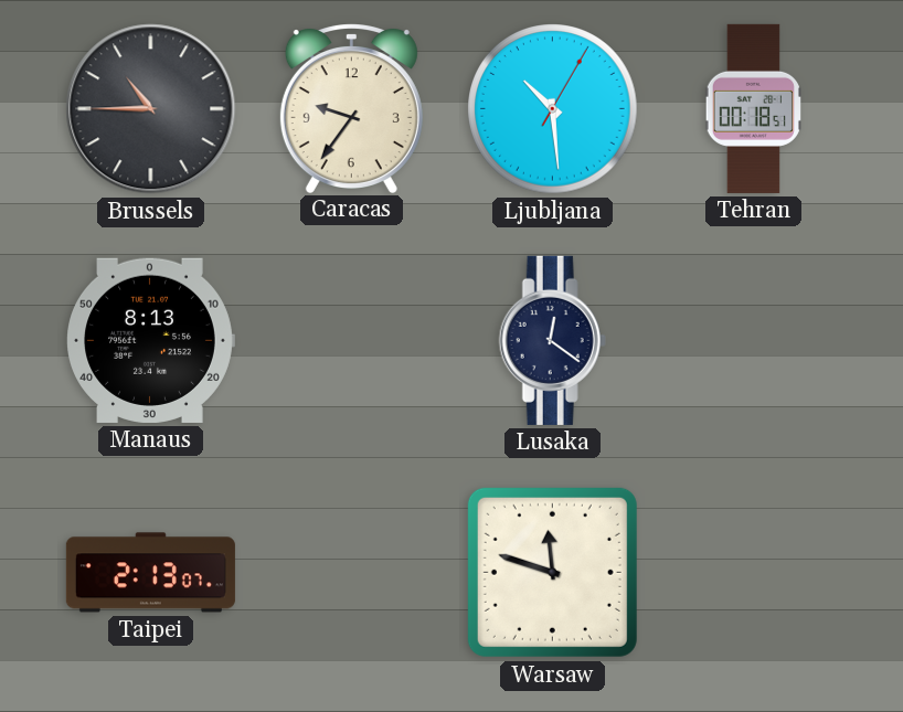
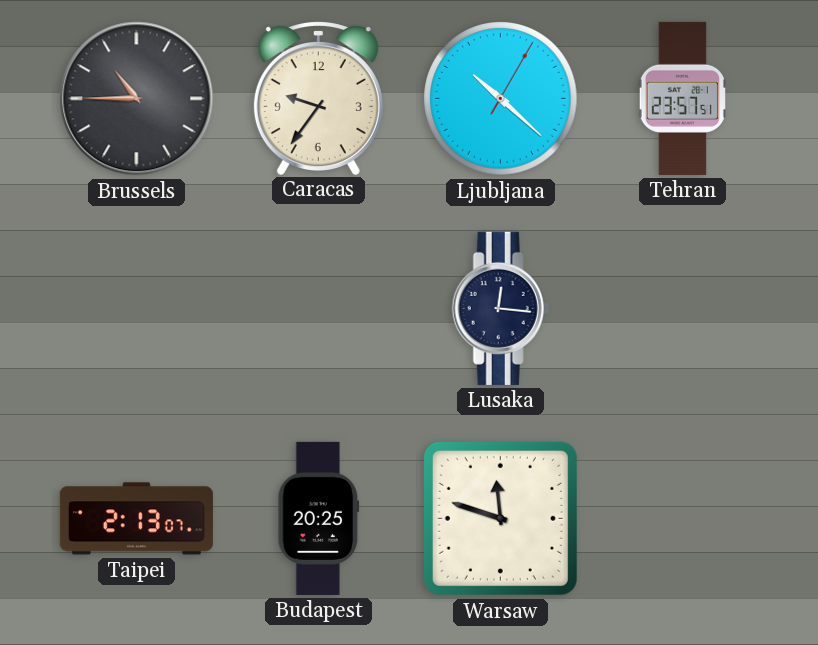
Ljubljana: 10:29 -> 10:22
Tehran: 00:18 -> 23:57
Manaus: 8:13 -> none
Lusaka: 12:21 -> 12:16
Budapest: none -> 20:25
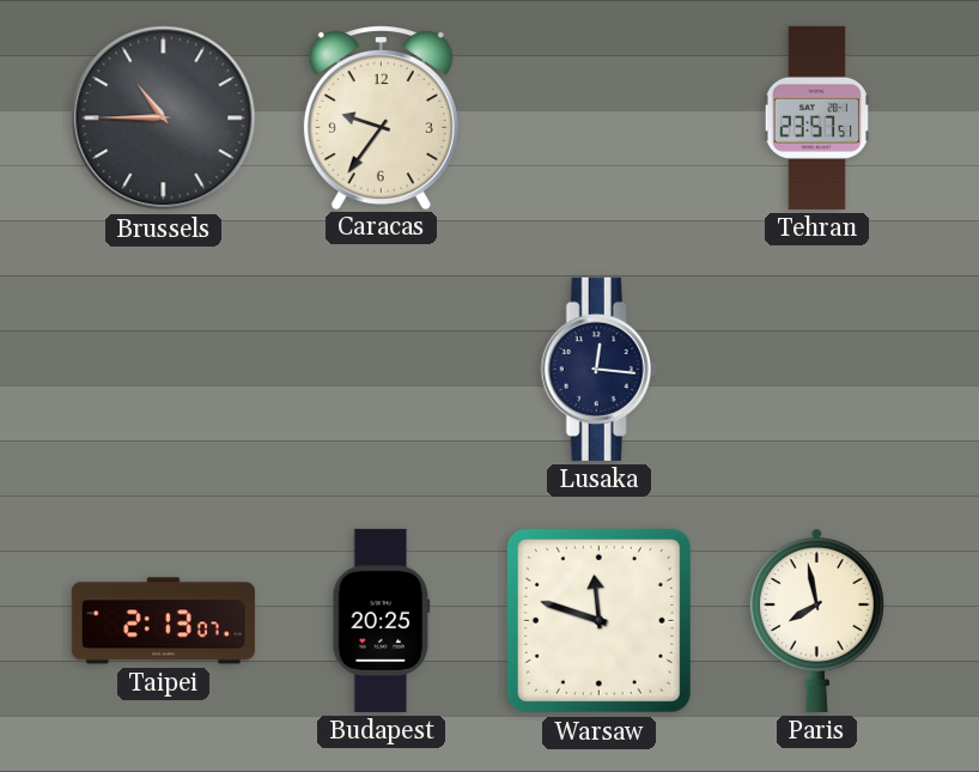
Ljubljana: 10:22 -> none
Paris: none -> 7:58
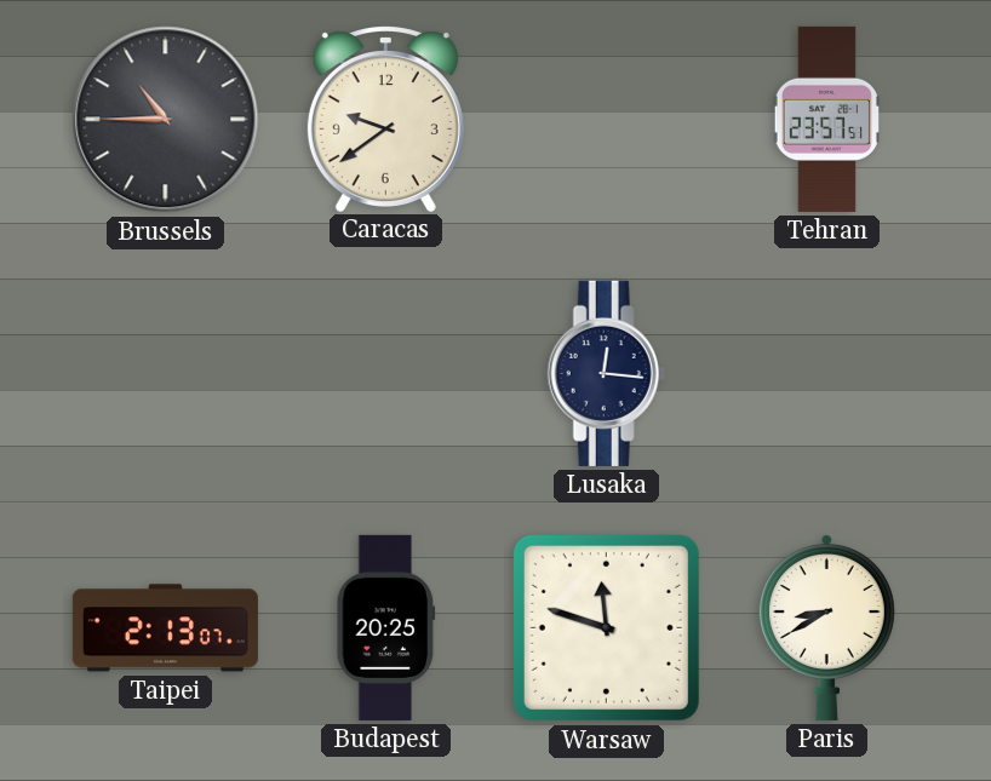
Caracas: 9:36 -> 9:39
Paris: 7:58 -> 8:40
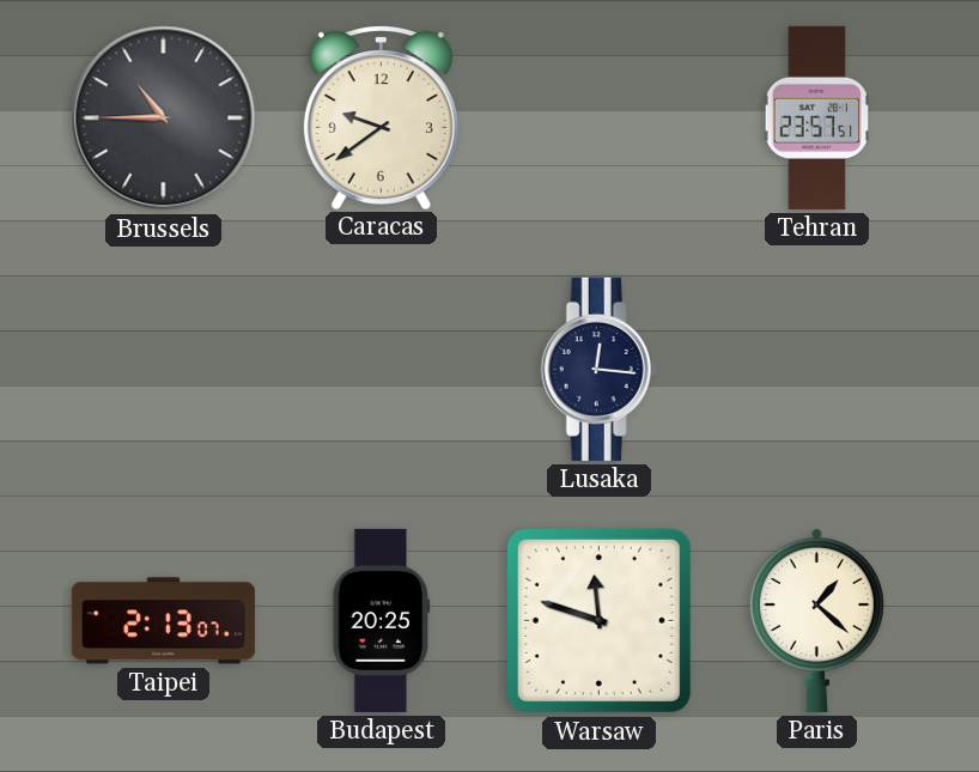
Paris: 8:40 -> 1:22
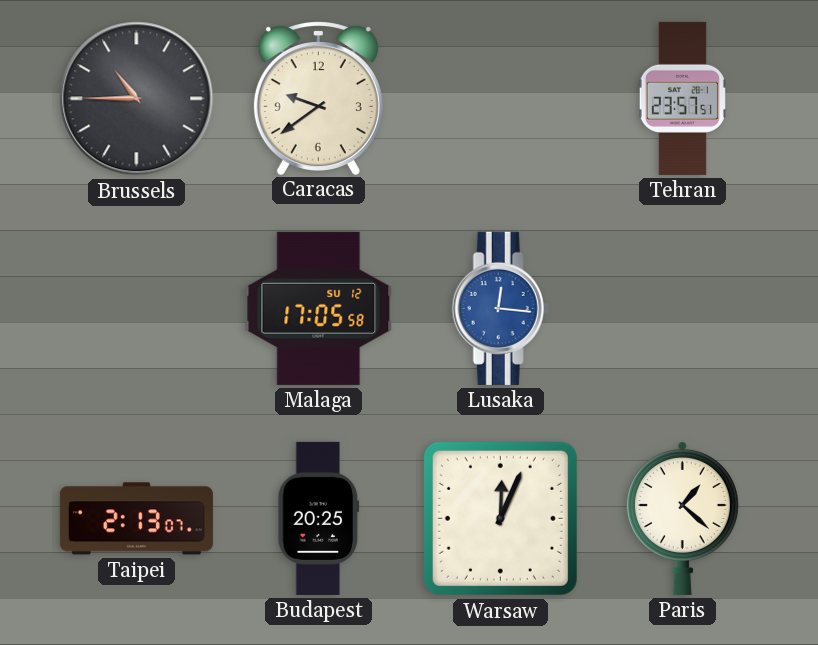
Malaga: none -> 17:05
Lusaka dial: navy -> blue
Warsaw: 11:48 -> 12:04
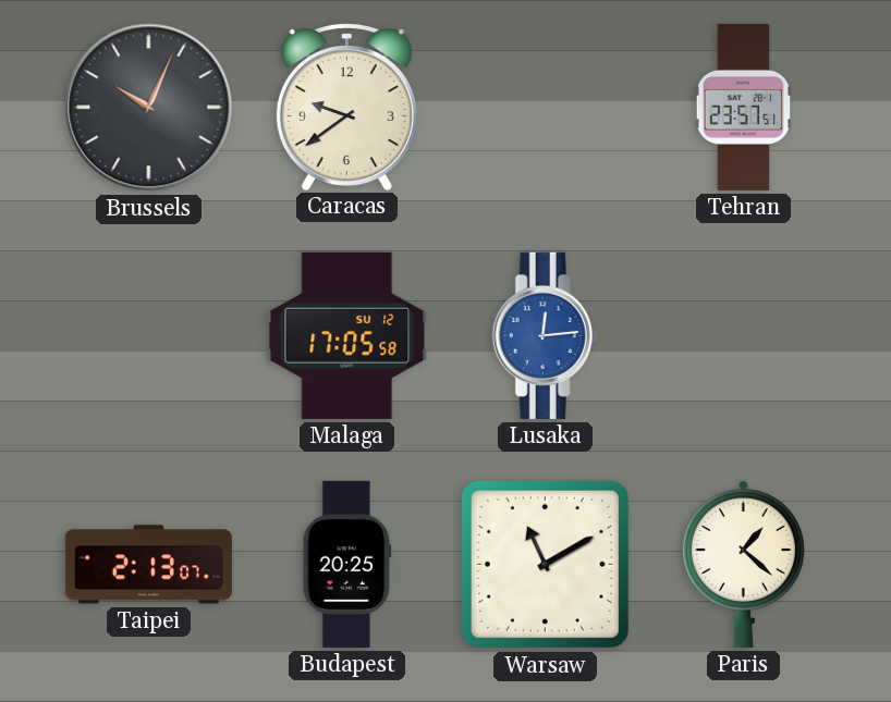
Brussels: 10:45 -> 10:04
Lusaka: 12:16 -> 12:14
Warsaw: 12:04 -> 11:10
